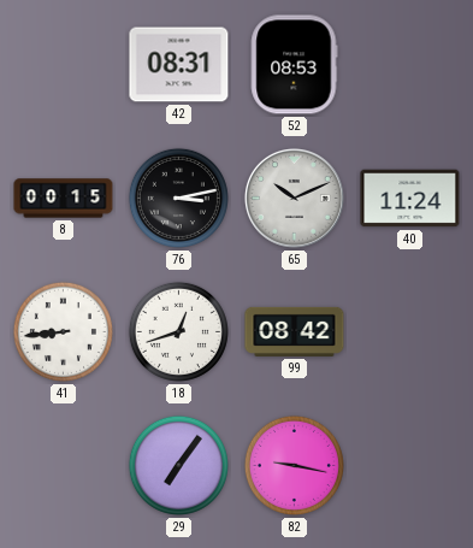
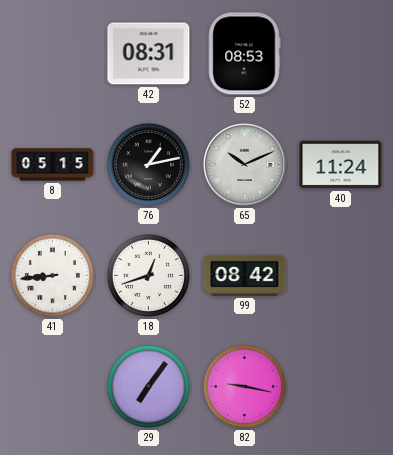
8: 00:15 -> 05:15
76: 3:13 -> 1:13
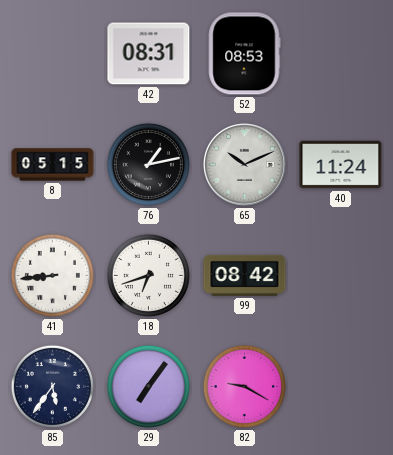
18: 12:42 -> 6:42
85: none -> 5:36
82: 9:17 -> 9:20
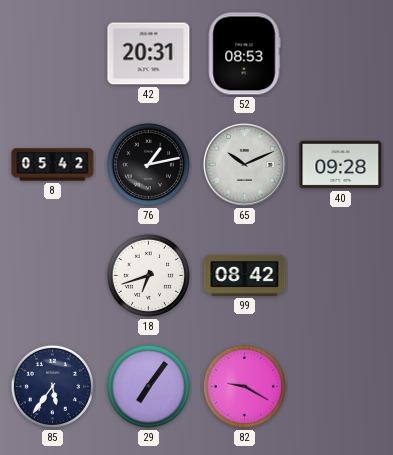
42: 08:31 -> 20:31
8: 05:15 -> 05:42
40: 11:24 -> 09:28
41: 8:44 -> none
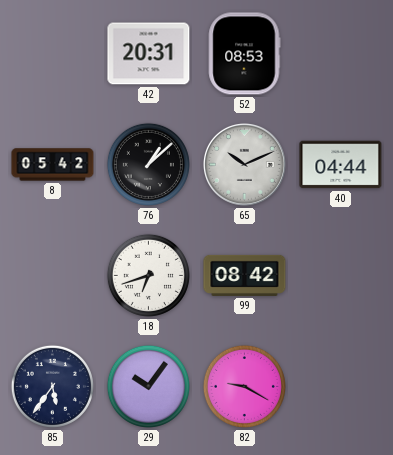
76: 1:13 -> 1:08
40: 09:28 -> 04:44
29: 7:06 -> 10:06
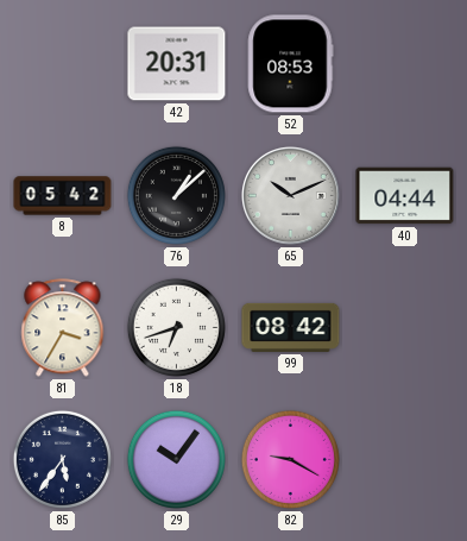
81: none -> 3:35
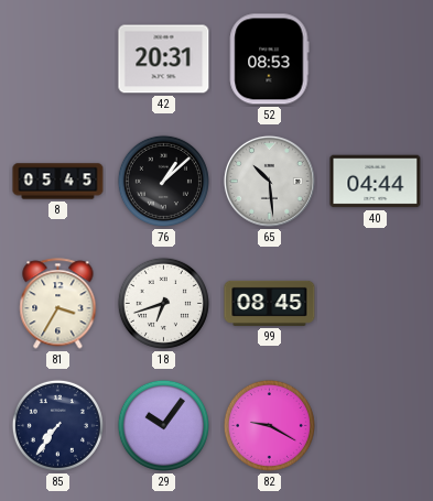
8: 05:42 -> 05:45
65: 10:11 -> 10:29
99: 08:42 -> 08:45
85: 5:36 -> 7:36
